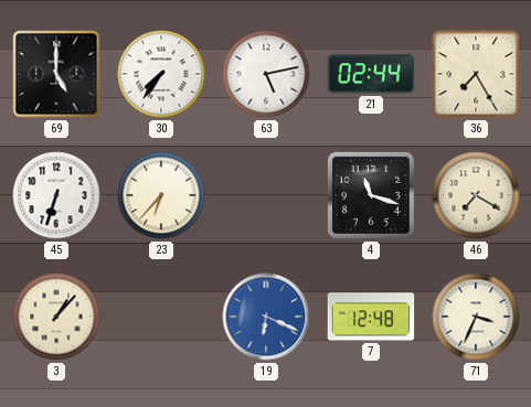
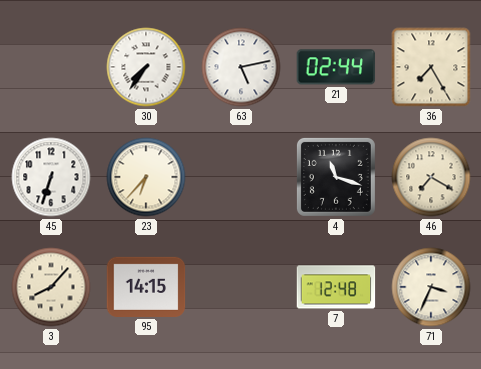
69: 5:00 -> none
3: 1:07 -> 8:07
95: none -> 14:15
19: 6:19 -> none
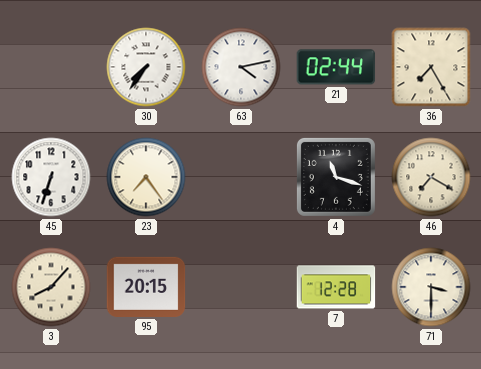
63: 5:13 -> 4:13
23: 6:37 -> 7:24
95: 14:15 -> 20:15
7: 12:48 -> 12:28
71: 3:34 -> 3:30
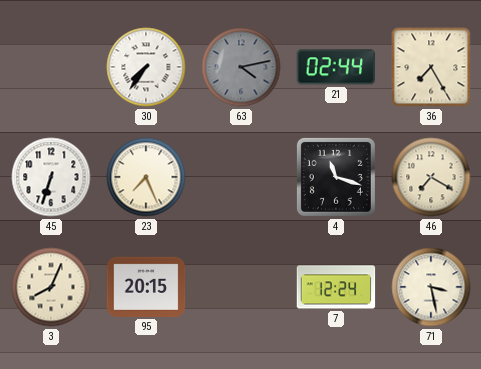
63 dial: white -> grey
23: 7:24 -> 7:26
3: 8:07 -> 8:04
7: 12:28 -> 12:24
71: 3:30 -> 3:28
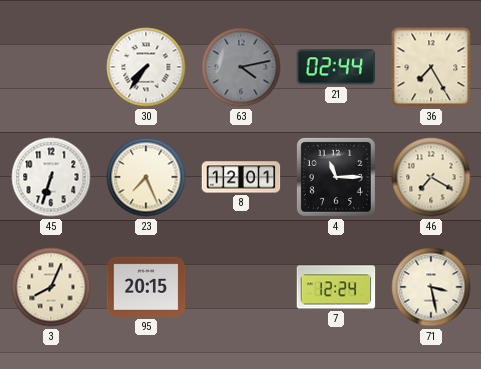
8: none -> 12:01
4: 11:18 -> 11:15
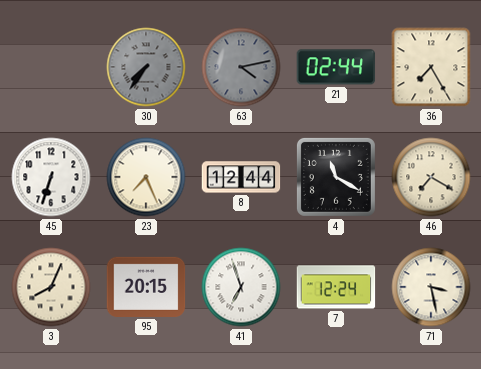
30 dial: white -> grey
8: 12:01 -> 12:44
4: 11:15 -> 11:20
41: none -> 6:57
